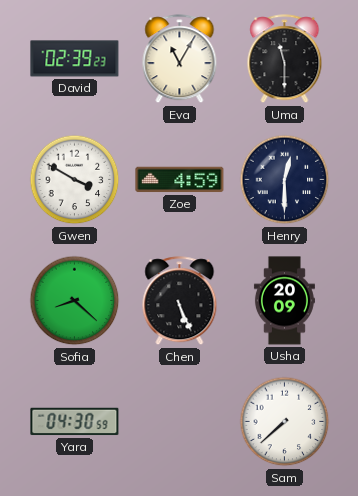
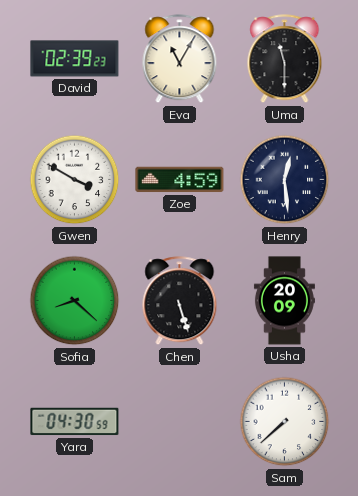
Henry: 12:30 -> 12:29
Chen: 5:26 -> 5:27
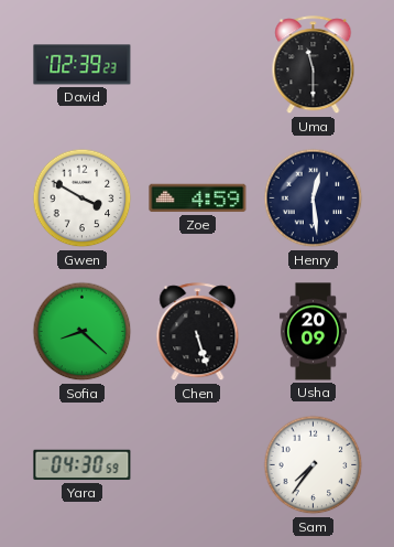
Eva: 11:05 -> none
Sam: 7:38 -> 7:36
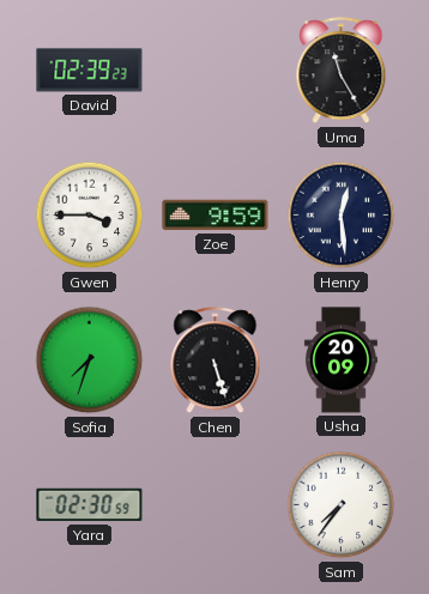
Uma: 11:30 -> 11:25
Gwen: 3:50 -> 3:45
Zoe: 4:59 -> 9:59
Sofia: 8:22 -> 7:33
Yara: 04:30 -> 02:30
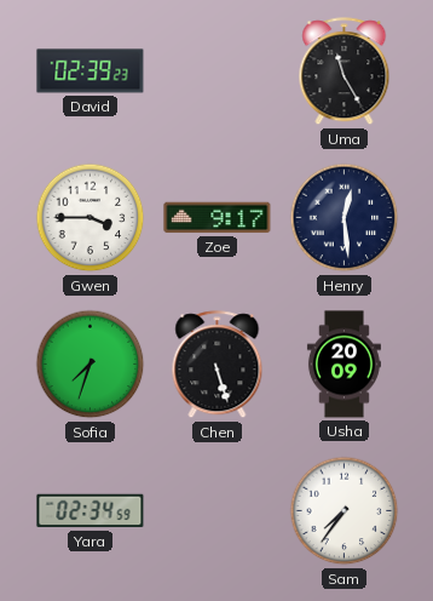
Zoe: 9:59 -> 9:17
Yara: 02:30 -> 02:34
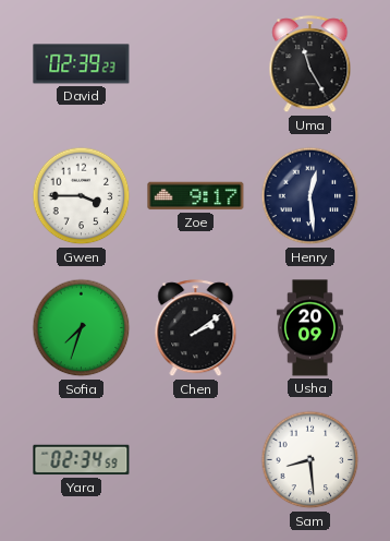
Chen: 5:27 -> 2:09
Sam: 7:36 -> 8:29
